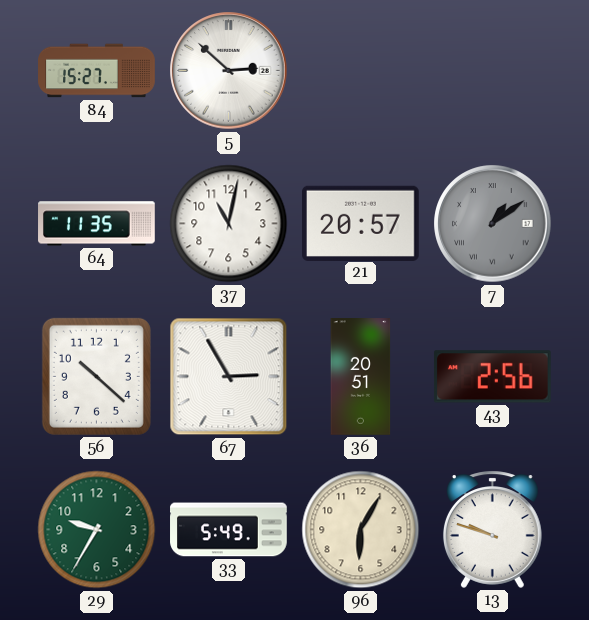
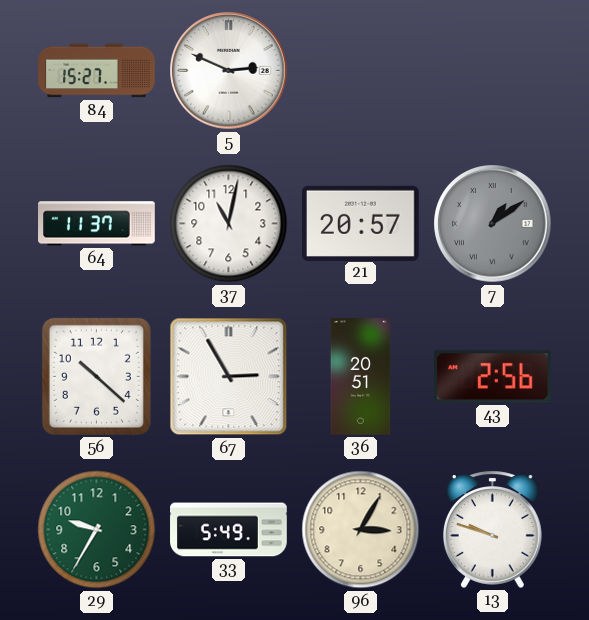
5: 2:52 -> 2:49
64: 11:35 -> 11:37
96: 6:05 -> 3:05
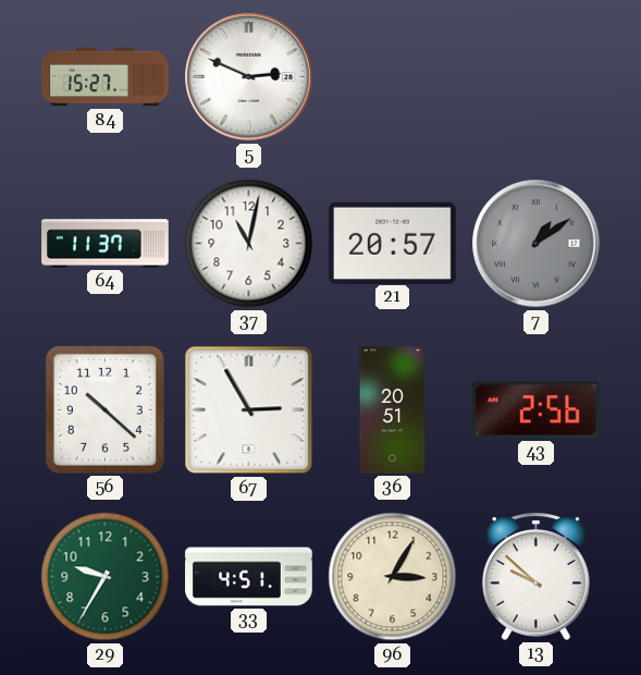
33: 5:49 -> 4:51
13: 9:48 -> 9:52
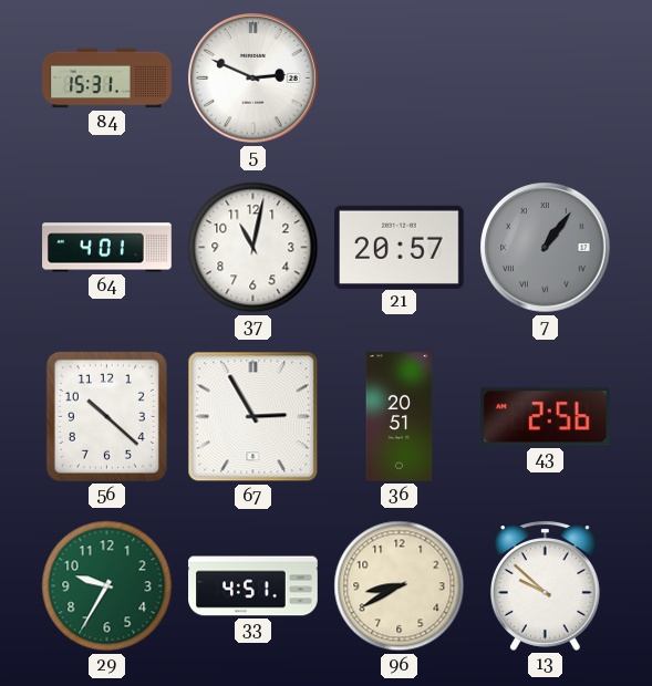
84: 15:27 -> 15:31
64: 11:37 -> 4:01
7: 1:09 -> 1:06
96: 3:05 -> 8:40
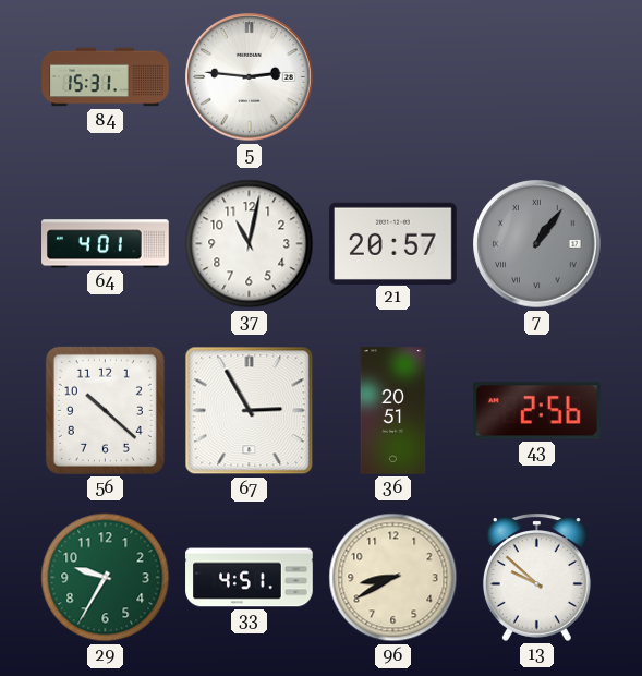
5: 2:49 -> 2:46
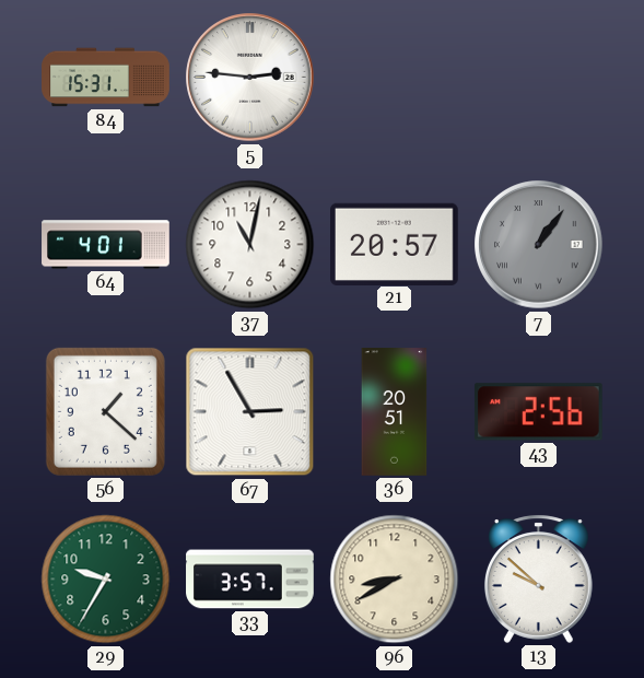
56: 10:22 -> 1:22
33: 4:51 -> 3:57
